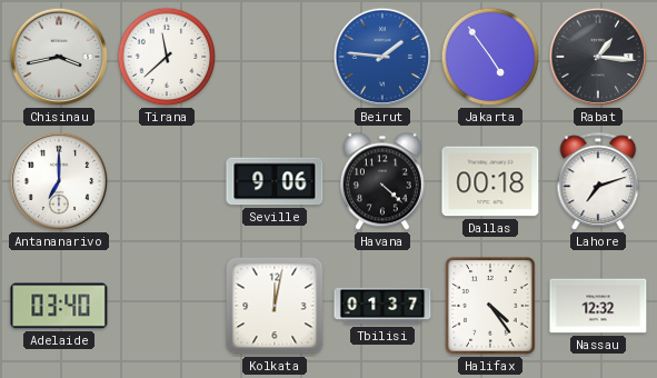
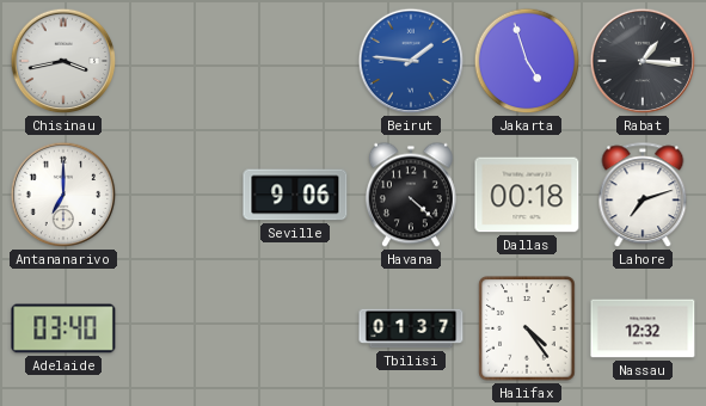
Tirana: 11:38 -> none
Jakarta: 4:54 -> 4:57
Kolkata: 12:02 -> none
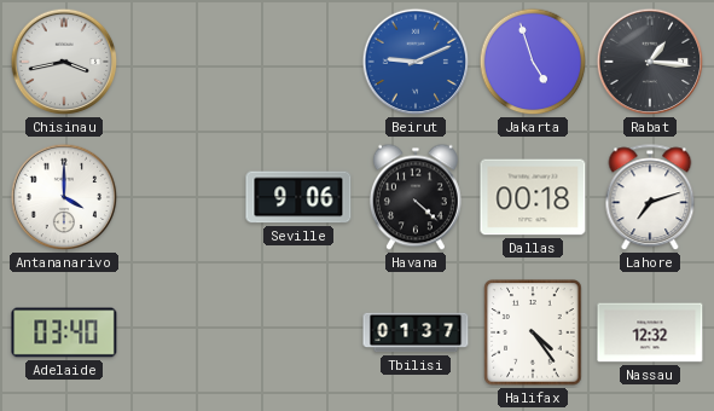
Beirut: 1:46 -> 9:11
Antananarivo: 7:00 -> 4:00
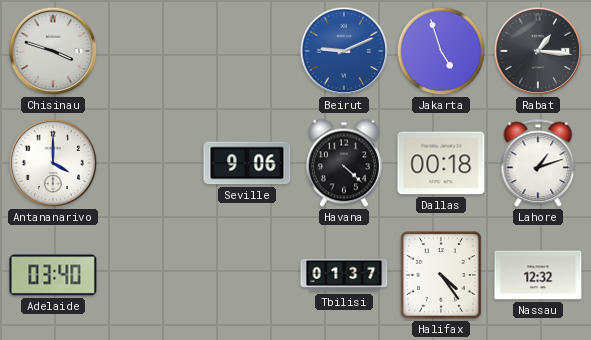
Chisinau: 3:43 -> 3:48
Lahore: 7:12 -> 1:12
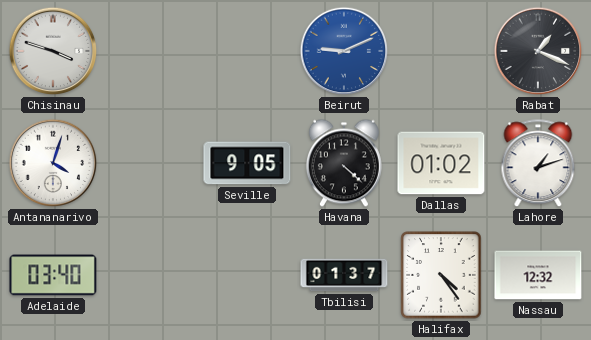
Jakarta: 4:57 -> none
Rabat: 1:16 -> 1:19
Antananarivo: 4:00 -> 4:03
Seville: 9:06 -> 9:05
Dallas: 00:18 -> 01:02
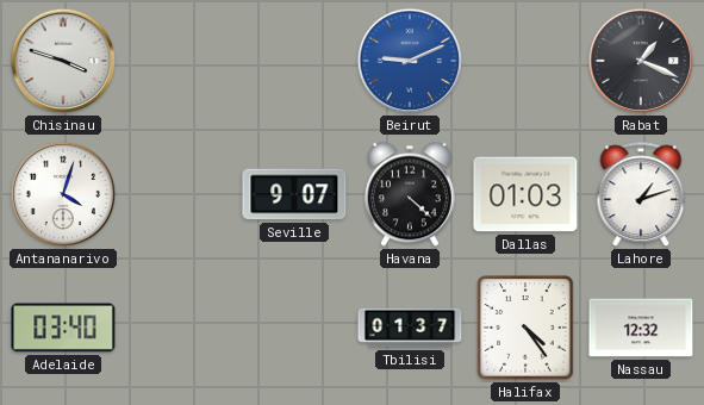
Seville: 9:05 -> 9:07
Dallas: 01:02 -> 01:03
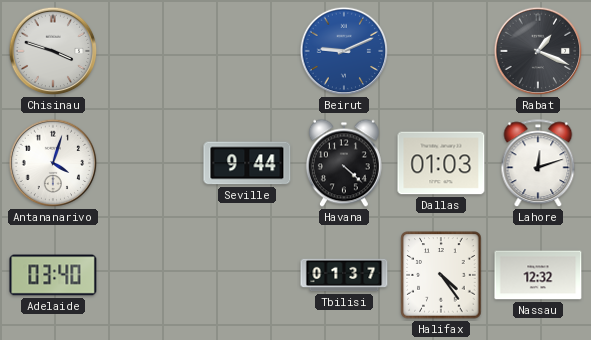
Seville: 9:07 -> 9:44
Lahore: 1:12 -> 12:12
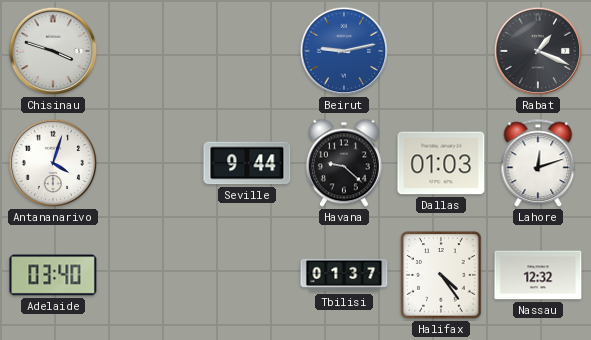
Beirut: 9:11 -> 9:13
Havana: 4:22 -> 9:22
